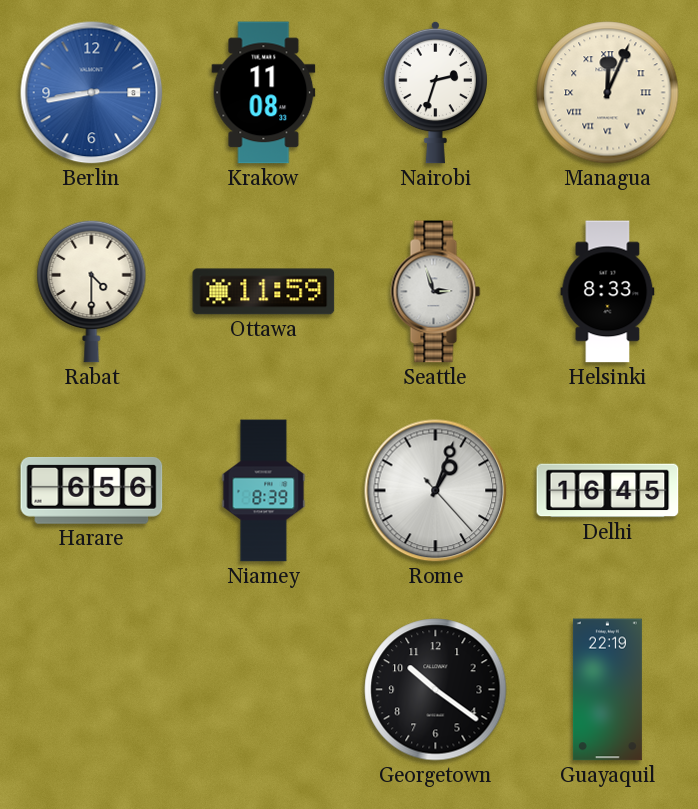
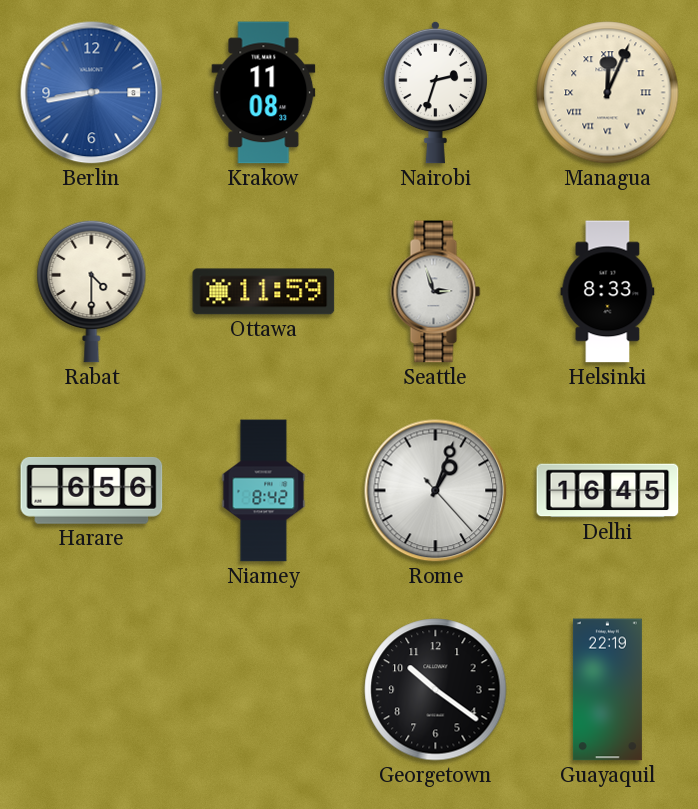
Niamey: 8:39 -> 8:42
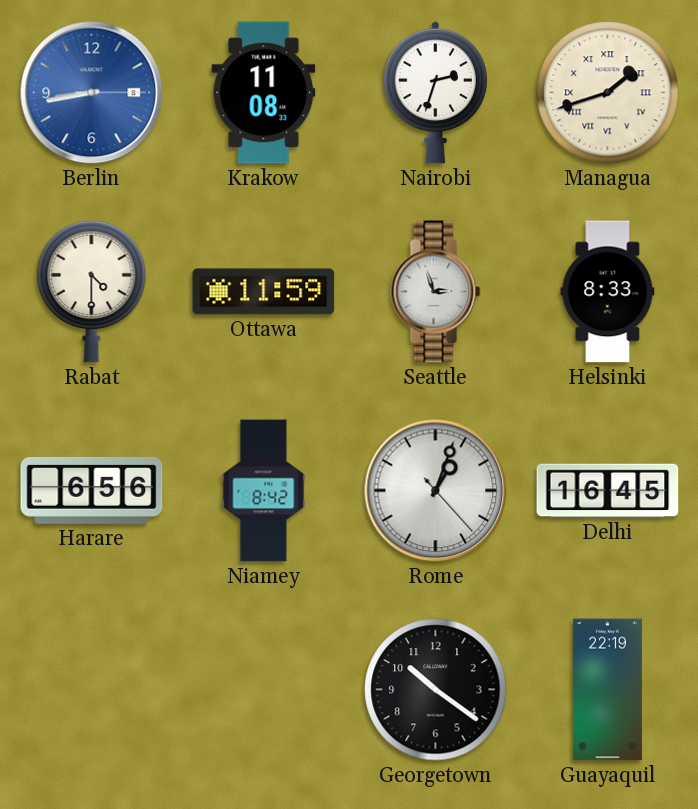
Managua: 12:04 -> 1:42
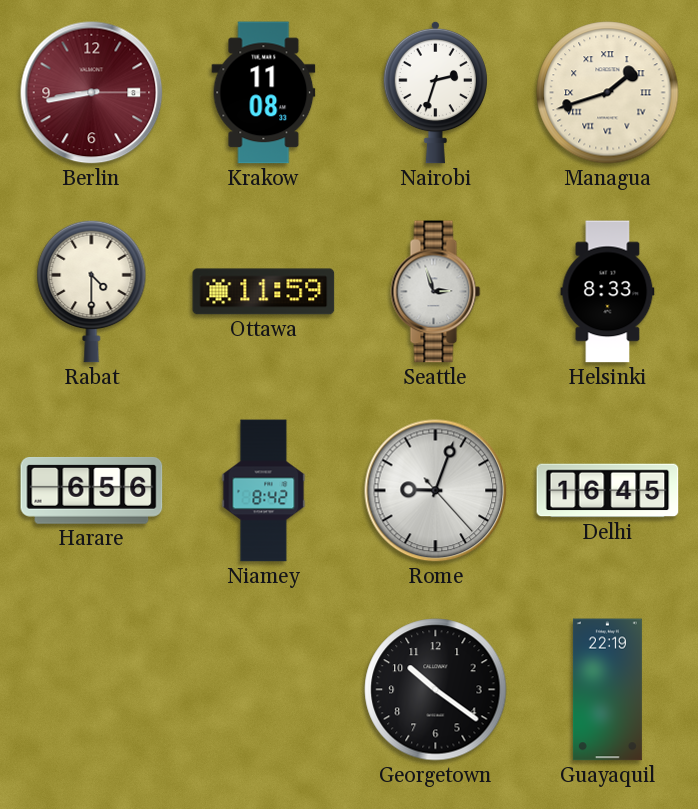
Berlin dial: blue -> burgundy
Rome: 1:03 -> 9:03
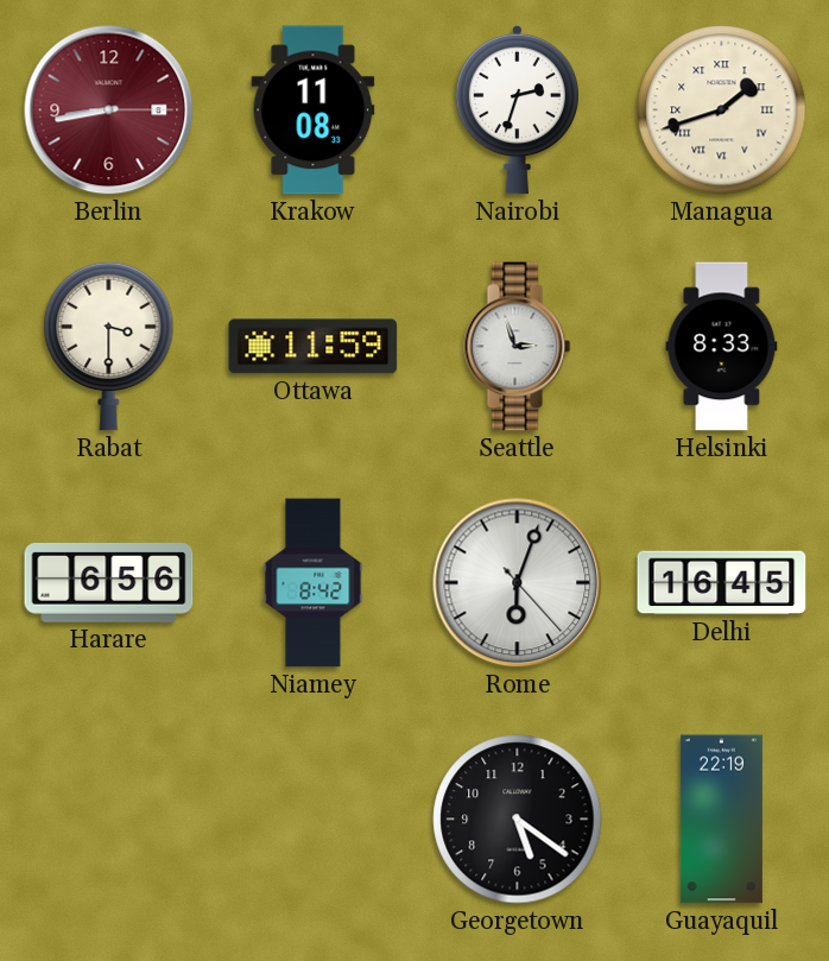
Rabat: 4:30 -> 3:30
Rome: 9:03 -> 6:03
Georgetown: 10:21 -> 5:21
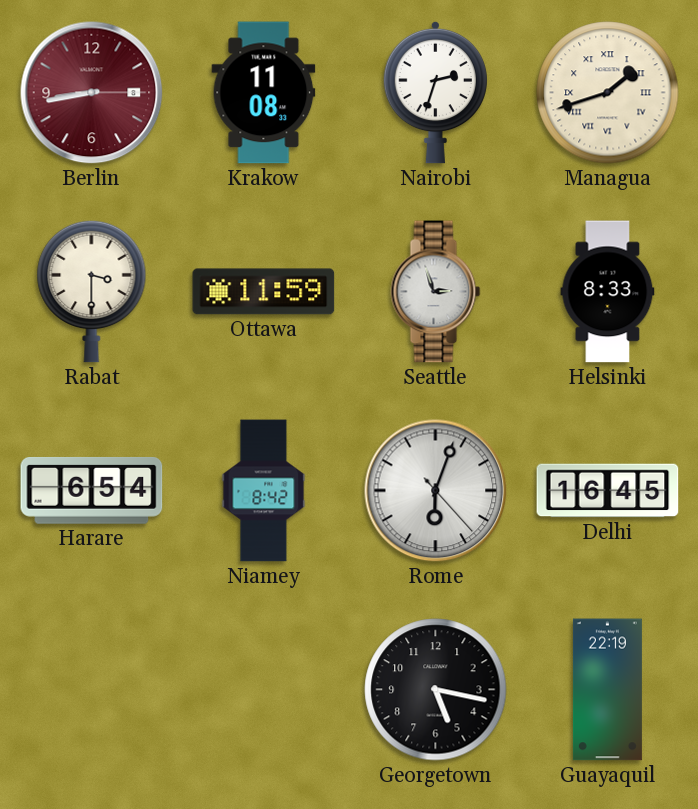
Harare: 6:56 -> 6:54
Georgetown: 5:21 -> 5:17
